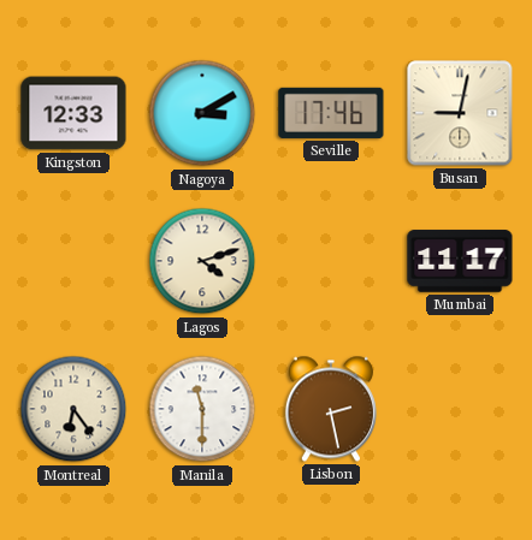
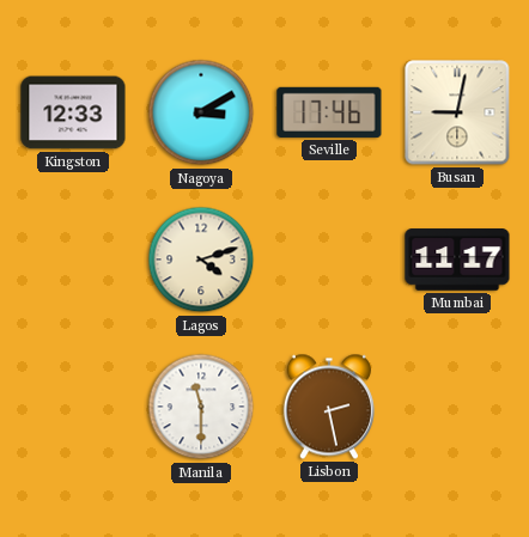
Montreal: 6:24 -> none
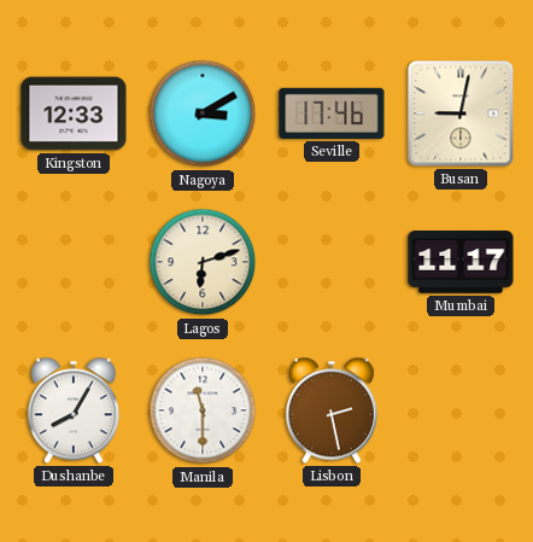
Lagos: 4:12 -> 6:12
Dushanbe: none -> 8:05
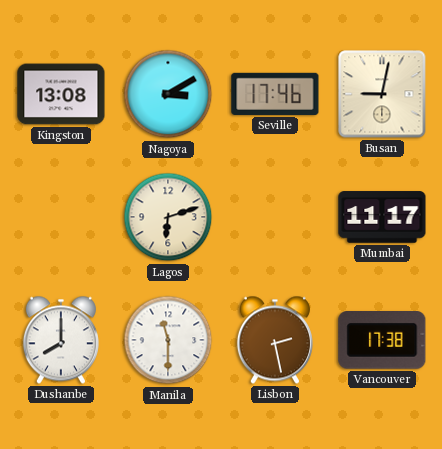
Kingston: 12:33 -> 13:08
Dushanbe: 8:05 -> 8:00
Vancouver: none -> 17:38
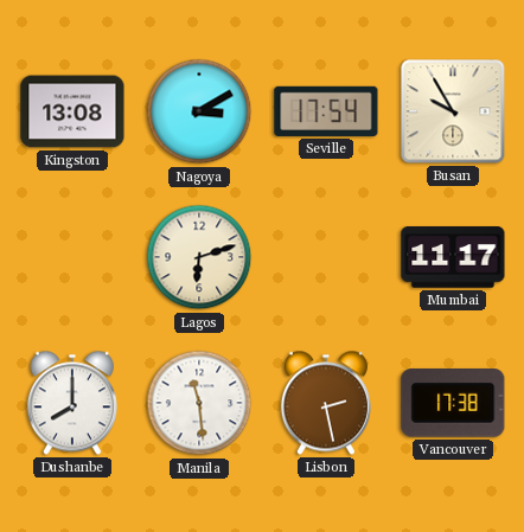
Seville: 17:46 -> 17:54
Busan: 9:02 -> 9:55
Manila: 11:30 -> 11:29
